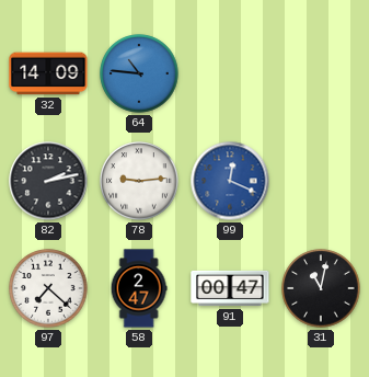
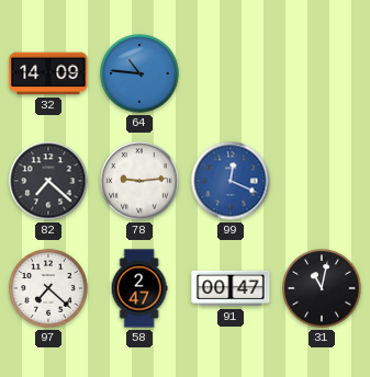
82: 2:13 -> 7:22
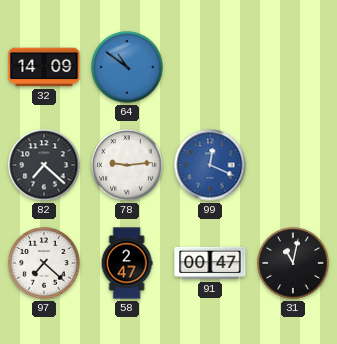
64: 10:46 -> 10:51
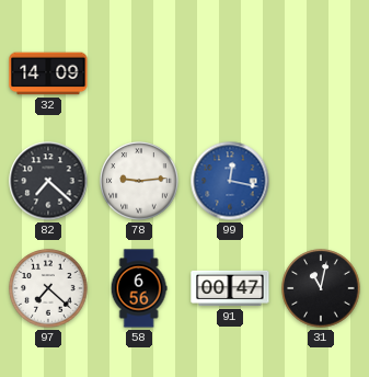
64: 10:51 -> none
99: 12:19 -> 12:17
58: 2:47 -> 6:56
